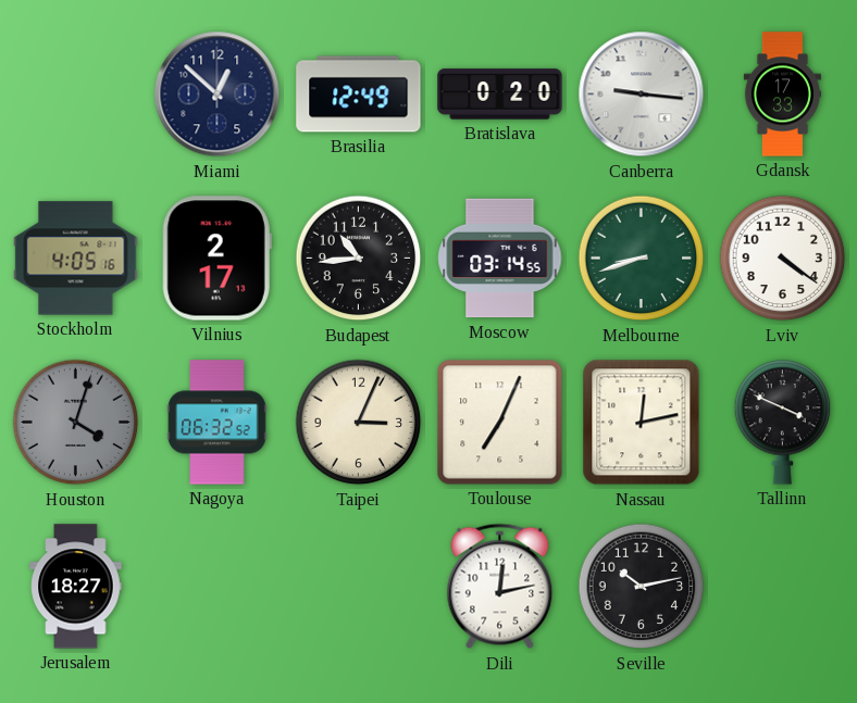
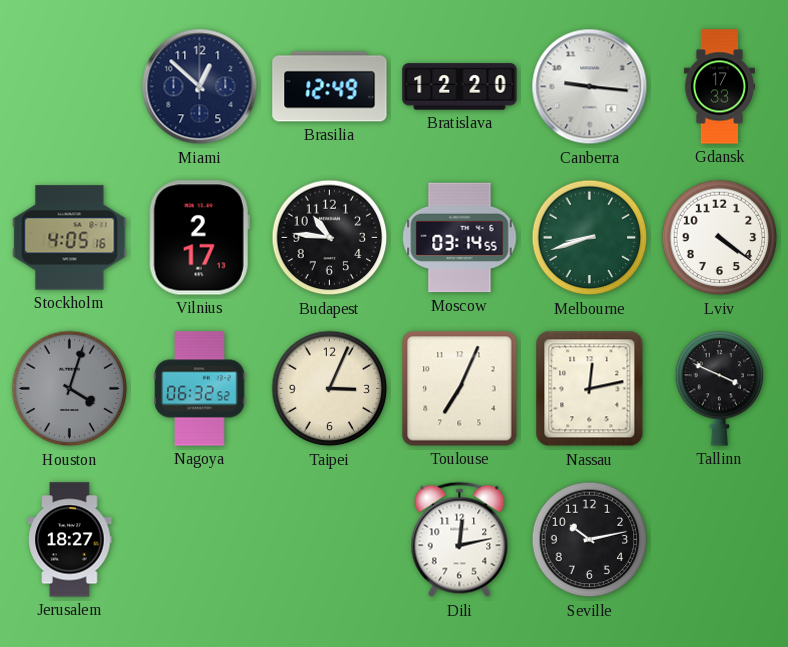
Bratislava: 0:20 -> 12:20
Budapest: 10:44 -> 10:46
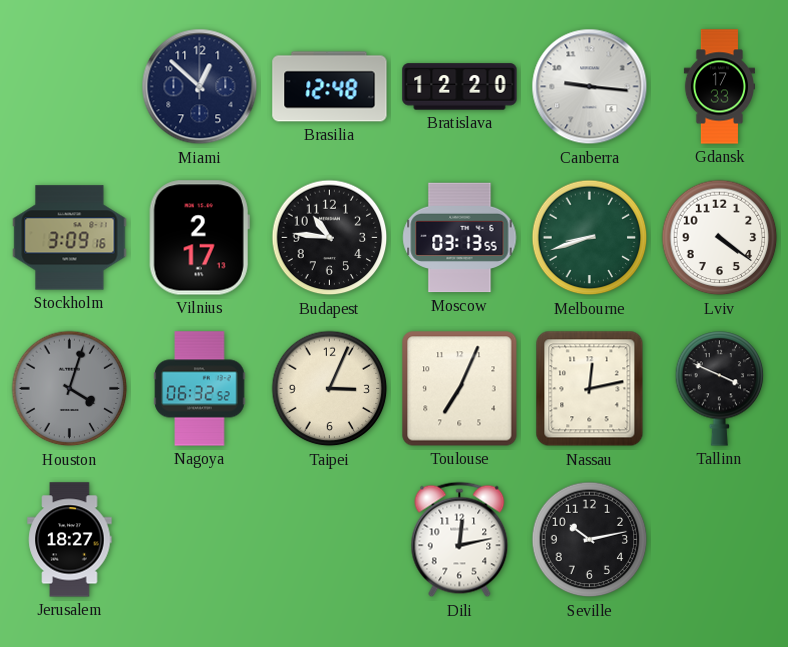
Brasilia: 12:49 -> 12:48
Stockholm: 4:05 -> 3:09
Moscow: 03:14 -> 03:13
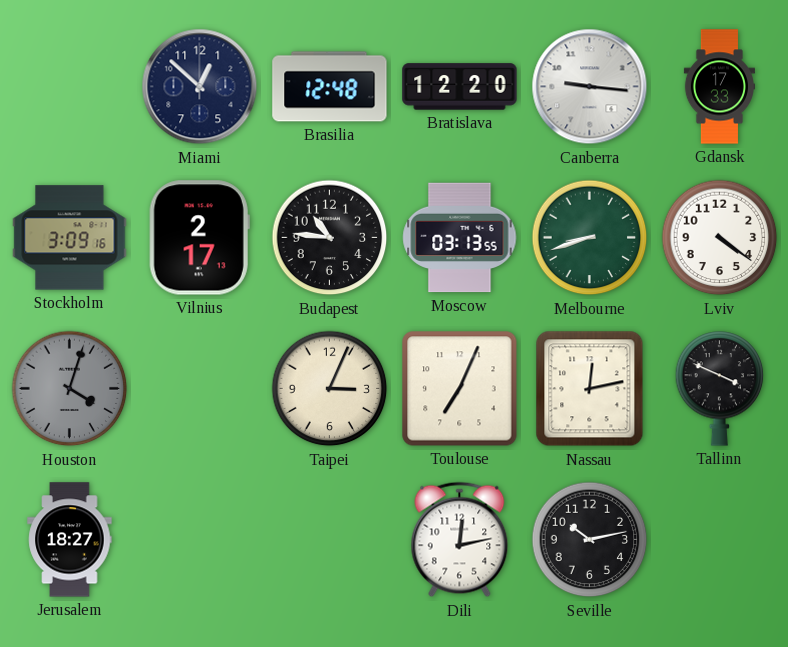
Nagoya: 06:32 -> none
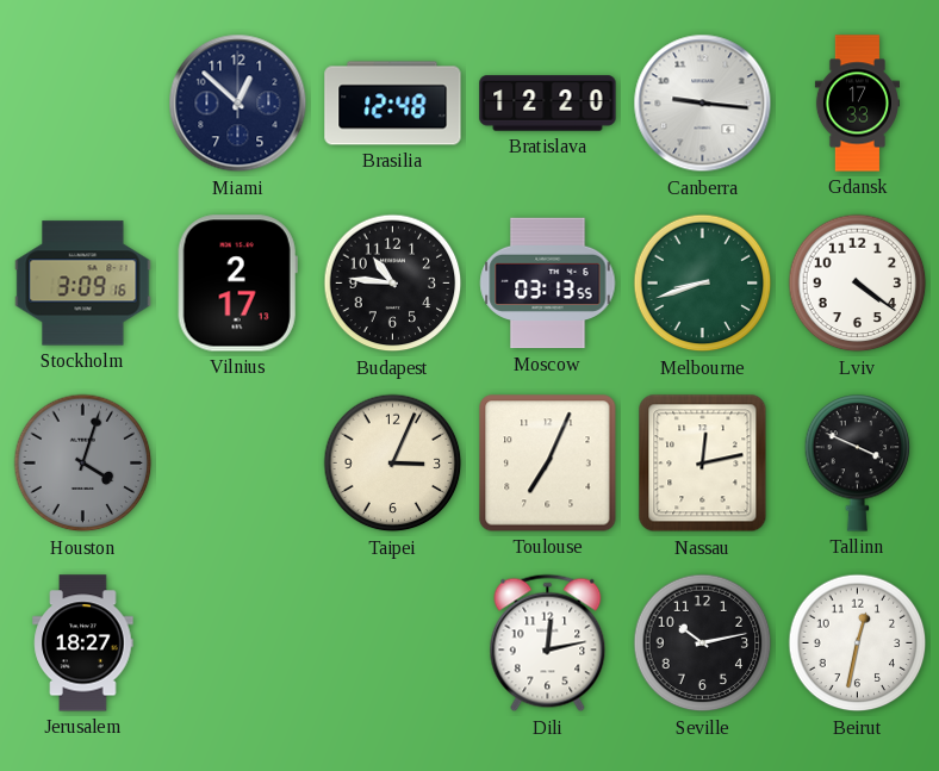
Beirut: none -> 12:32
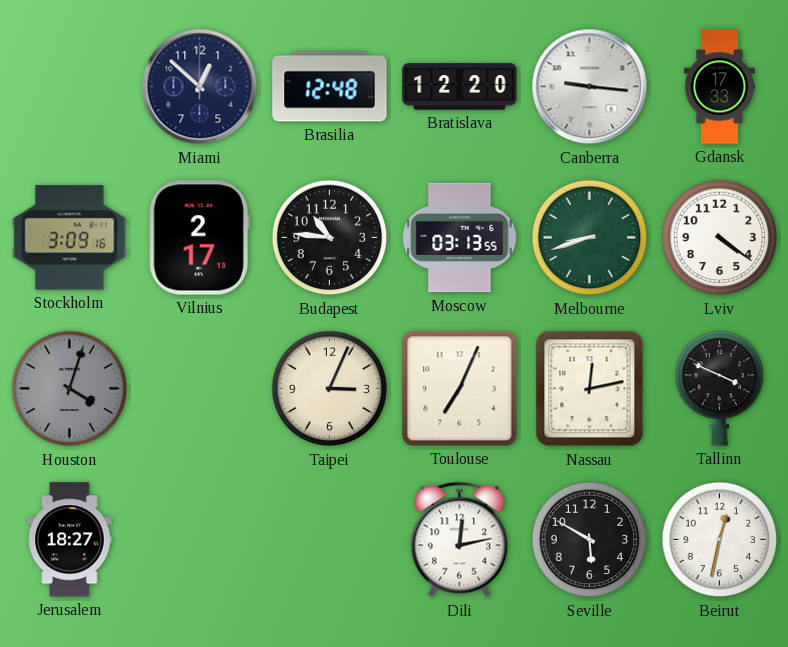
Seville: 10:13 -> 5:50
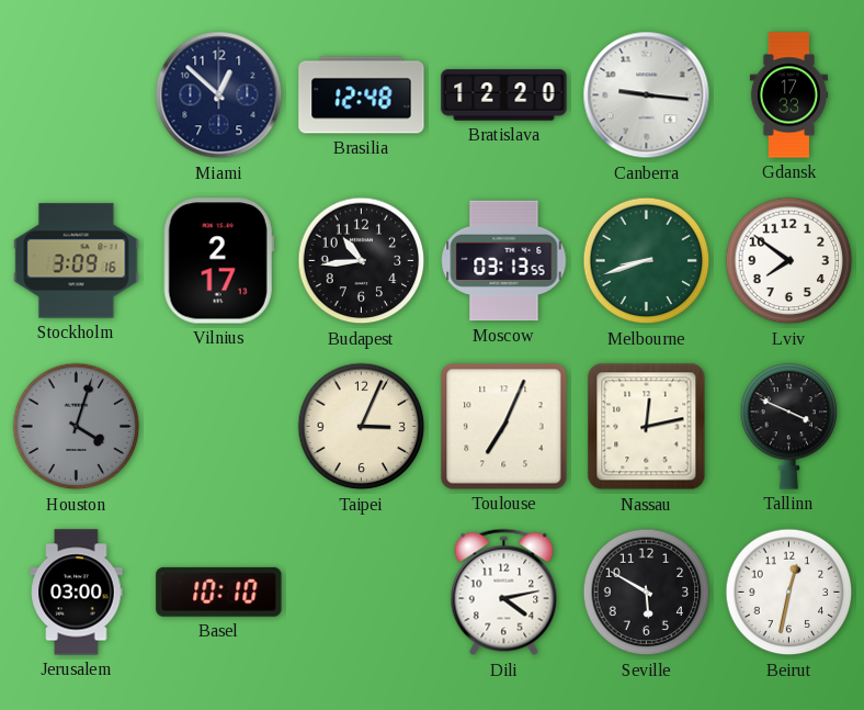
Budapest: 10:46 -> 10:44
Lviv: 4:21 -> 7:51
Jerusalem: 18:27 -> 03:00
Basel: none -> 10:10
Dili: 12:13 -> 4:13
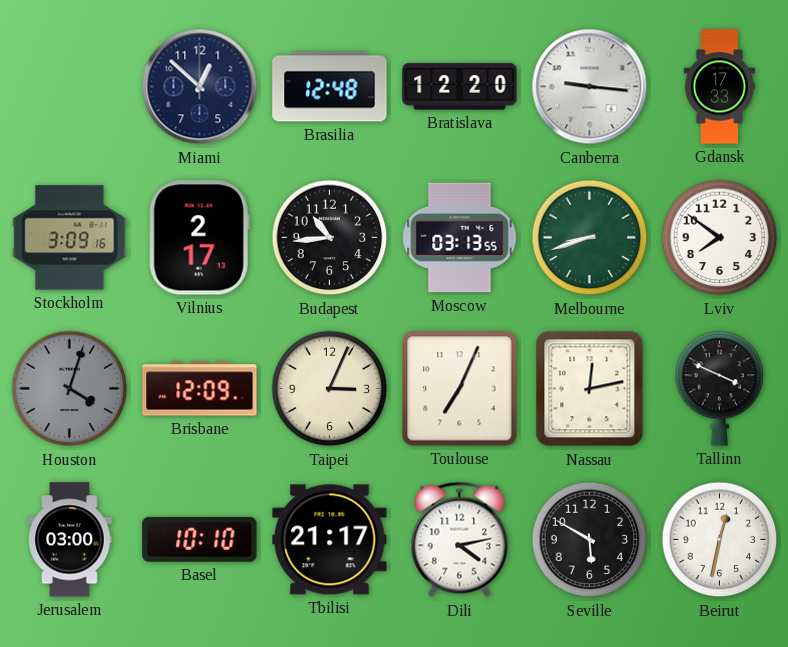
Brisbane: none -> 12:09
Tbilisi: none -> 21:17
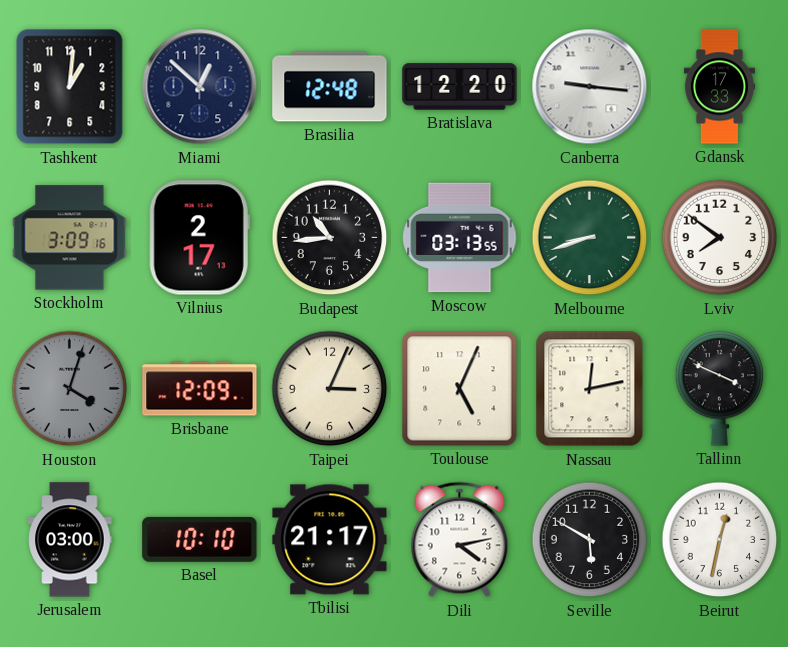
Tashkent: none -> 1:01
Toulouse: 7:04 -> 5:04
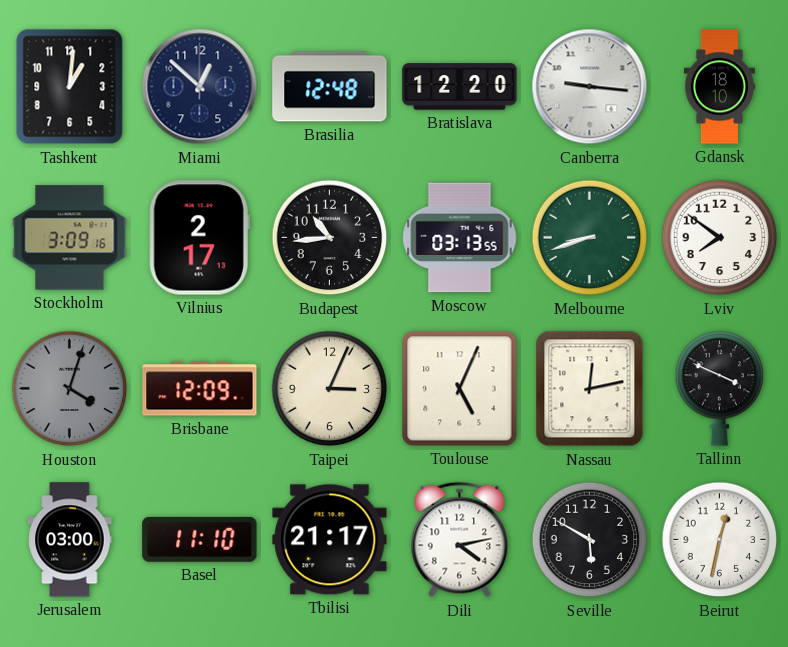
Gdansk: 17:33 -> 18:10
Basel: 10:10 -> 11:10
